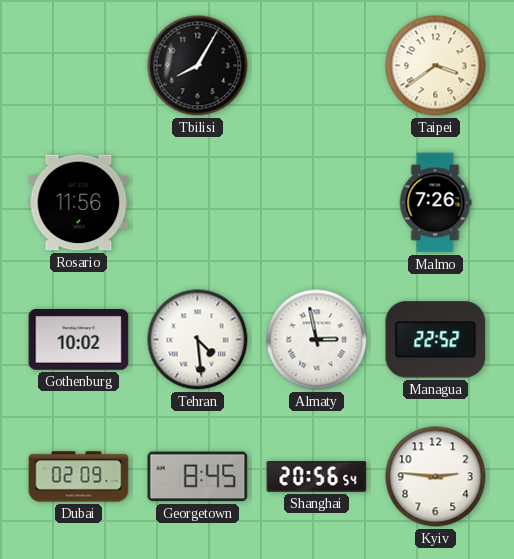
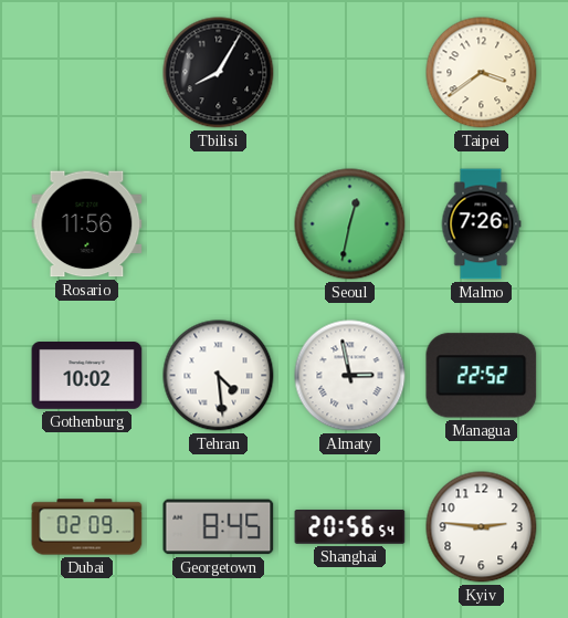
Seoul: none -> 12:32
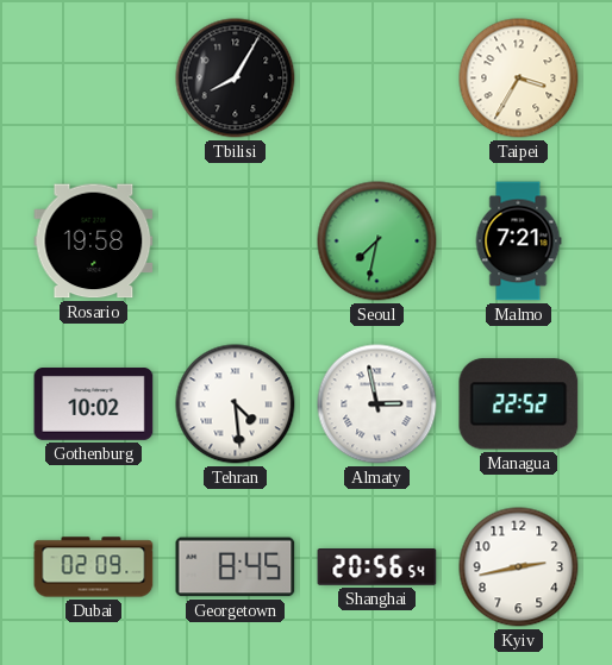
Taipei: 3:39 -> 3:35
Rosario: 11:56 -> 19:58
Seoul: 12:32 -> 7:32
Malmo: 7:26 -> 7:21
Kyiv: 2:46 -> 2:43
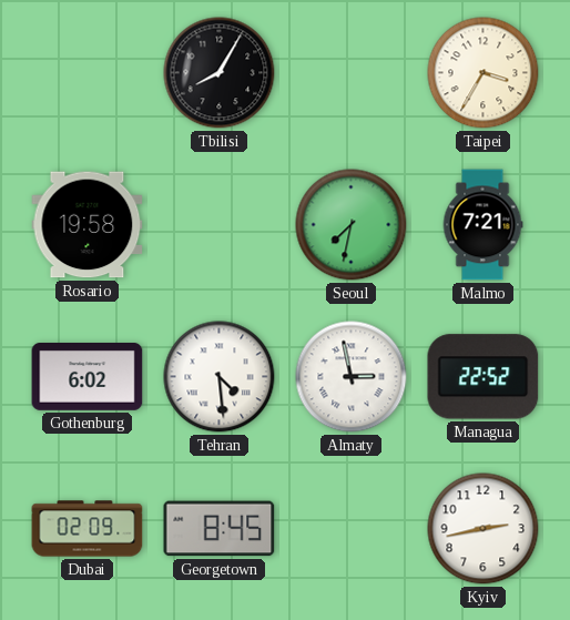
Gothenburg: 10:02 -> 6:02
Shanghai: 20:56 -> none
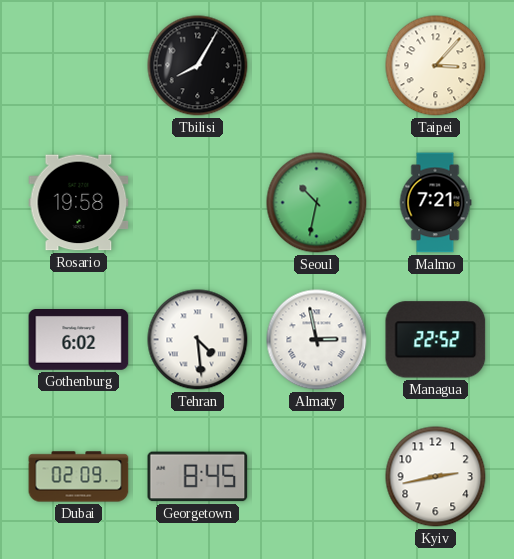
Taipei: 3:35 -> 3:07
Seoul: 7:32 -> 10:32
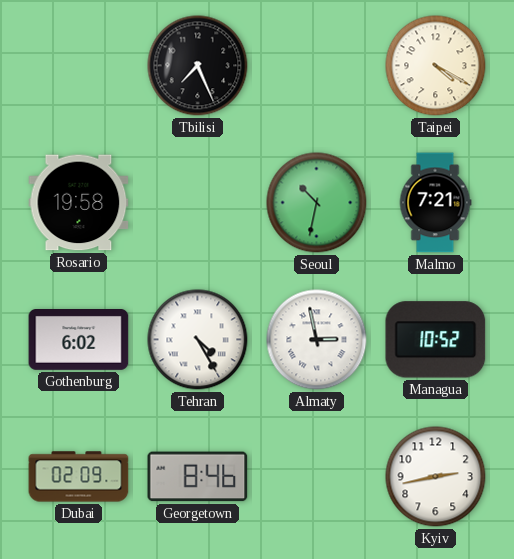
Tbilisi: 8:05 -> 7:26
Taipei: 3:07 -> 4:20
Tehran: 4:29 -> 4:25
Managua: 22:52 -> 10:52
Georgetown: 8:45 -> 8:46
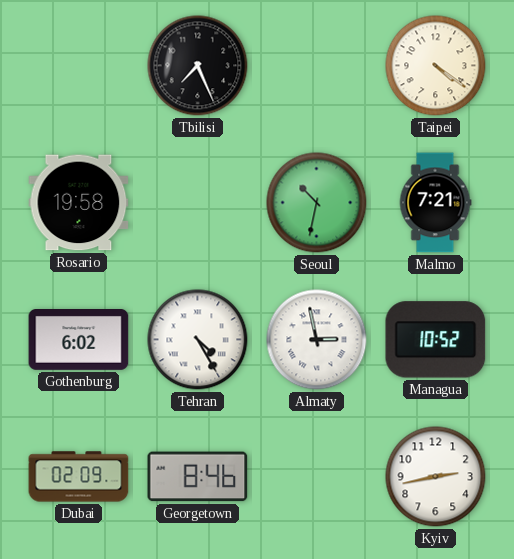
Taipei: 4:20 -> 4:21
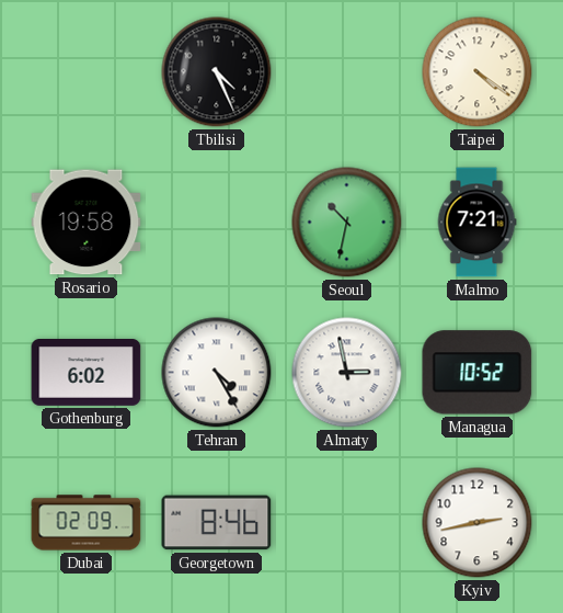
Tbilisi: 7:26 -> 4:26
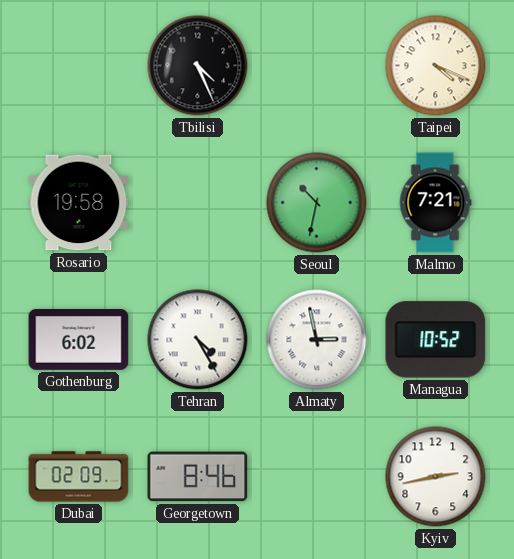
Taipei: 4:21 -> 4:19
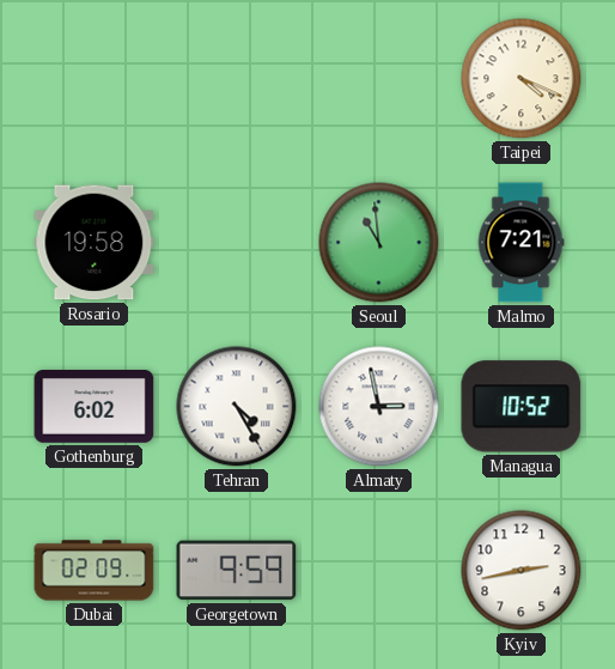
Tbilisi: 4:26 -> none
Seoul: 10:32 -> 10:59
Georgetown: 8:46 -> 9:59
